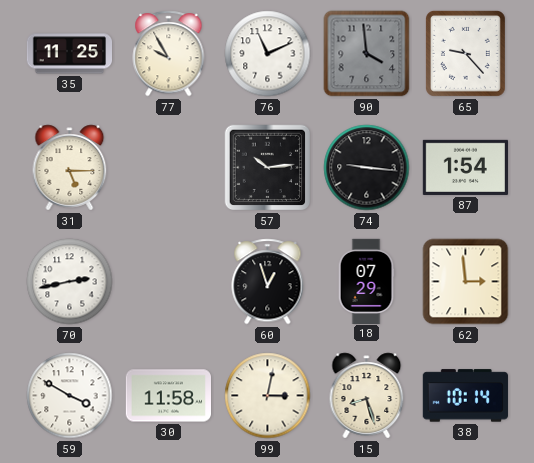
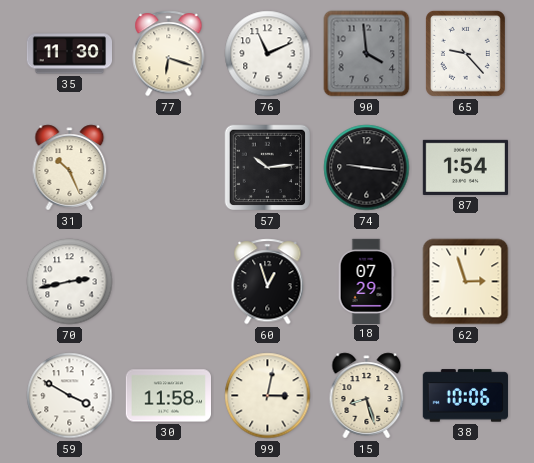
35: 11:25 -> 11:30
77: 9:55 -> 6:18
31: 5:15 -> 10:26
62: 2:59 -> 2:57
38: 10:14 -> 10:06
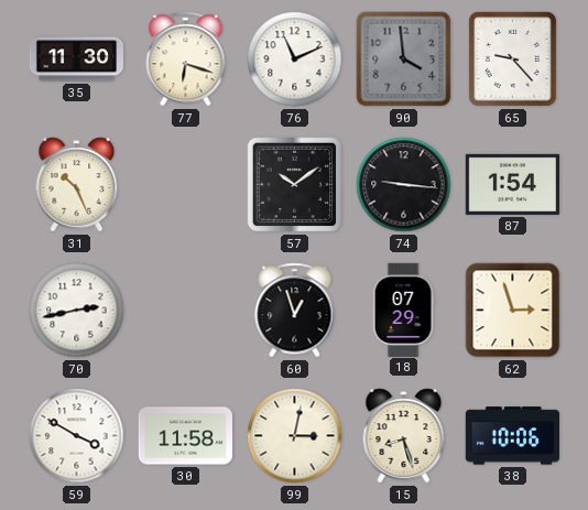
57: 10:14 -> 10:09
